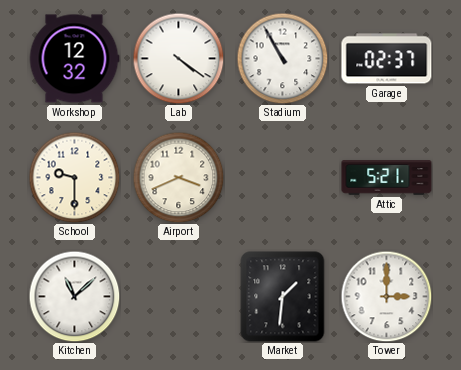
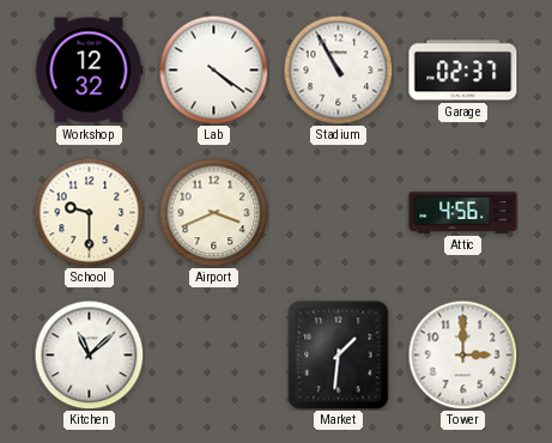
Attic: 5:21 -> 4:56
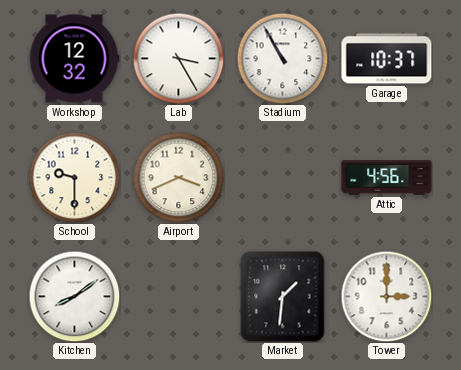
Lab: 4:21 -> 3:25
Garage: 02:37 -> 10:37
Kitchen: 11:08 -> 8:09
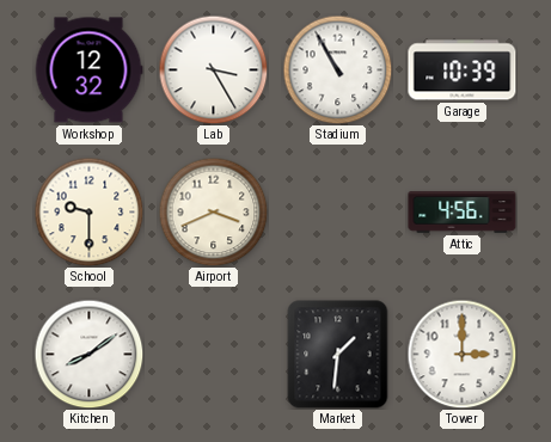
Garage: 10:37 -> 10:39
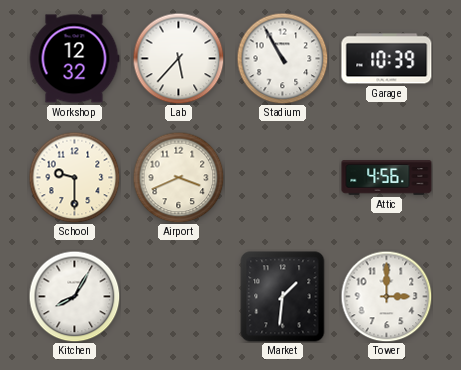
Lab: 3:25 -> 5:37
Kitchen: 8:09 -> 8:05
